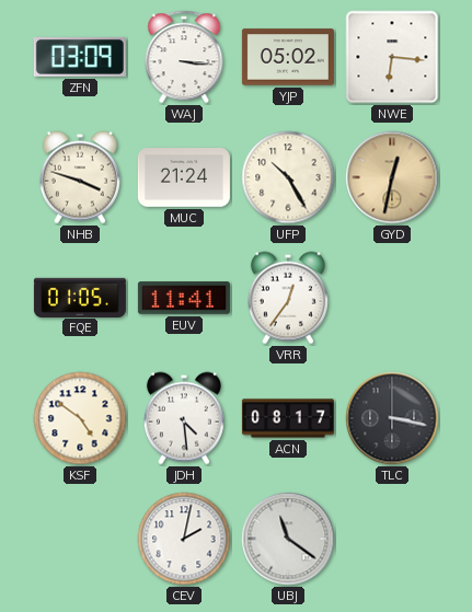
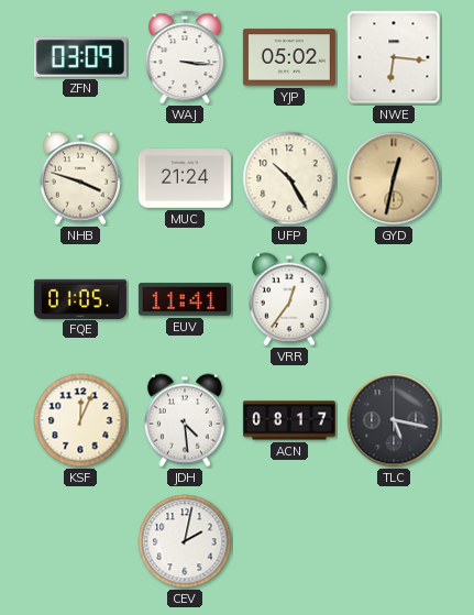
KSF: 4:51 -> 12:04
TLC: 3:17 -> 5:17
UBJ: 11:21 -> none
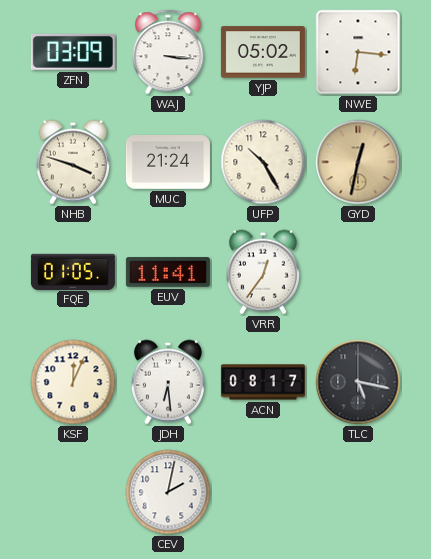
JDH: 4:29 -> 6:29
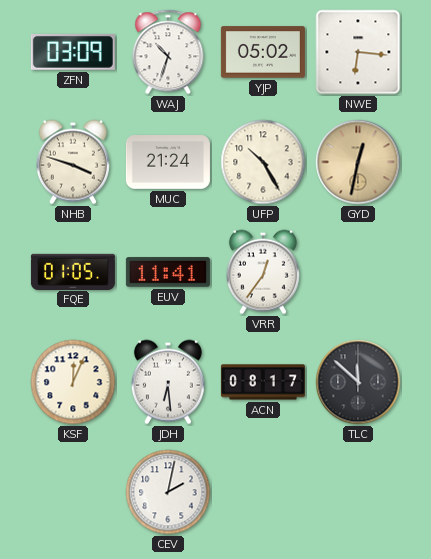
WAJ: 3:16 -> 10:33
TLC: 5:17 -> 11:52
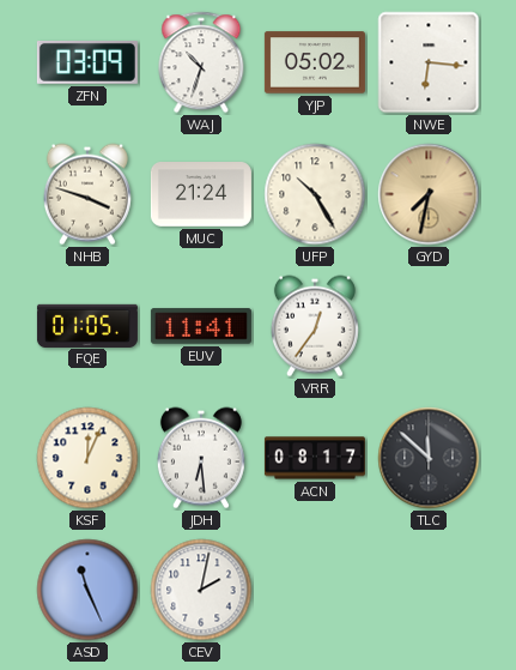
GYD: 12:32 -> 7:32
ASD: none -> 11:26
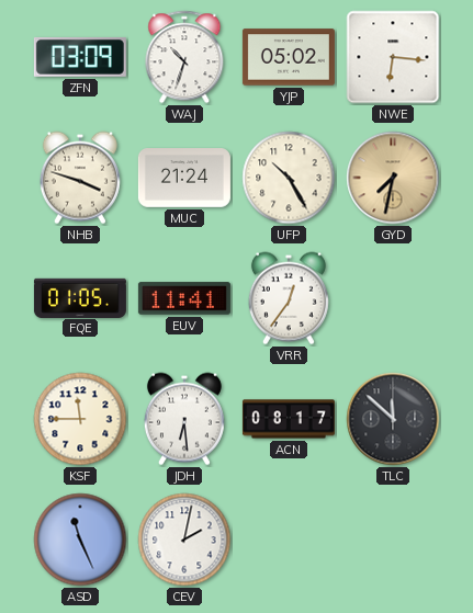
KSF: 12:04 -> 11:45
